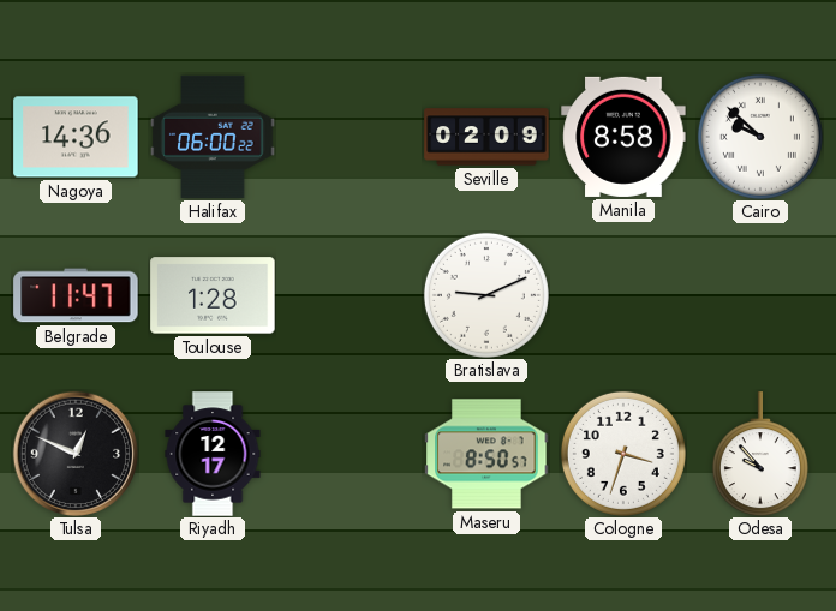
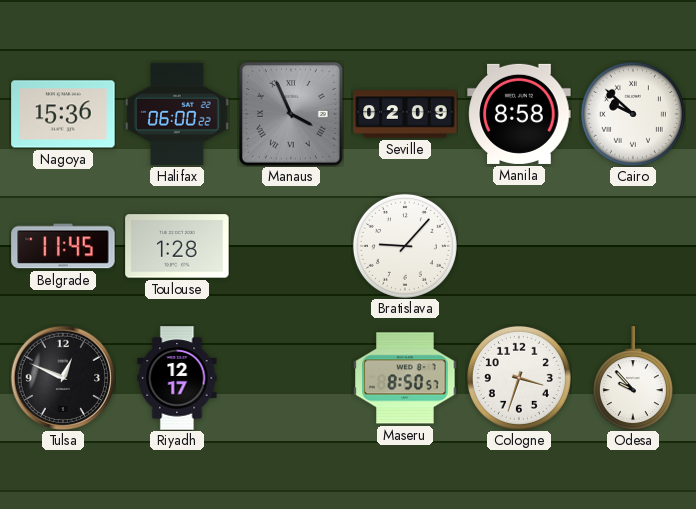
Nagoya: 14:36 -> 15:36
Manaus: none -> 3:56
Belgrade: 11:47 -> 11:45
Bratislava: 9:11 -> 9:07
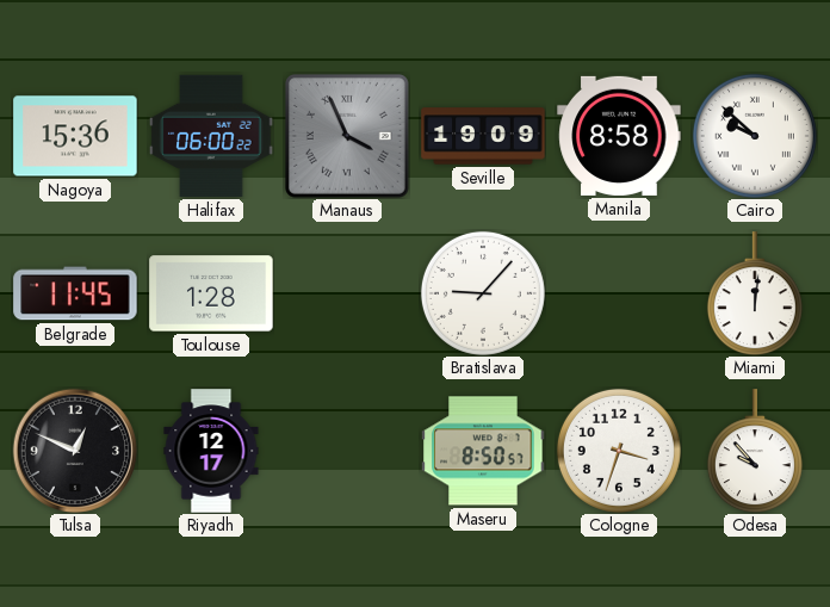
Seville: 02:09 -> 19:09
Miami: none -> 12:01
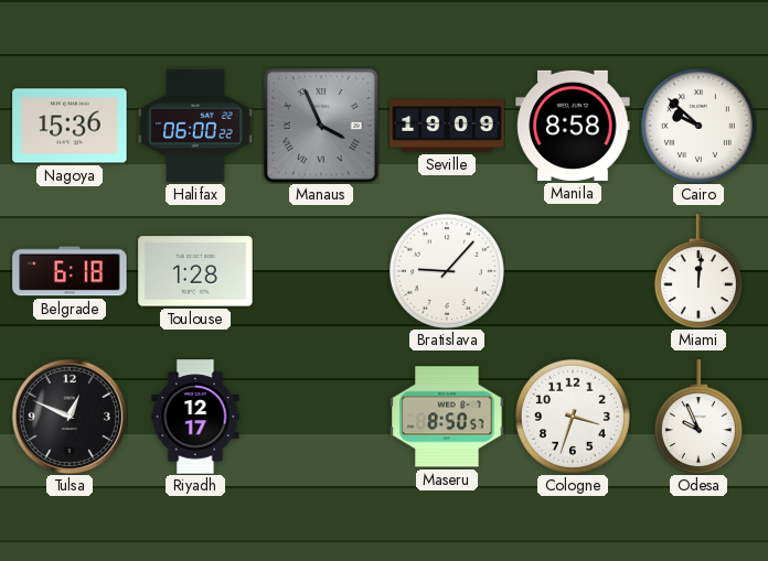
Belgrade: 11:45 -> 6:18
Odesa: 9:53 -> 9:56
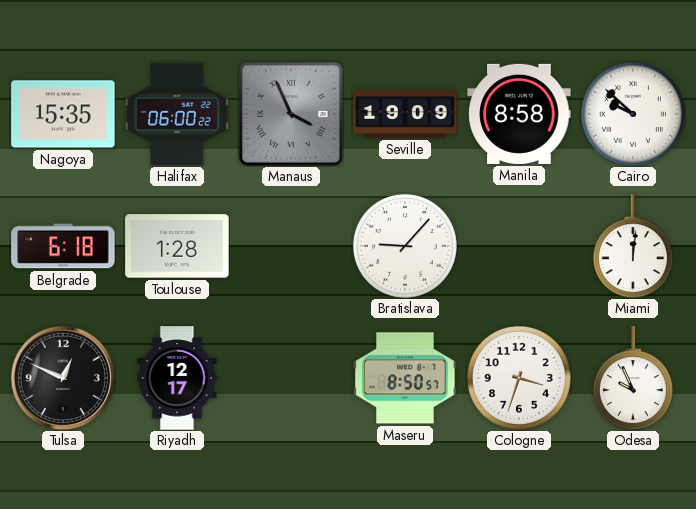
Nagoya: 15:36 -> 15:35
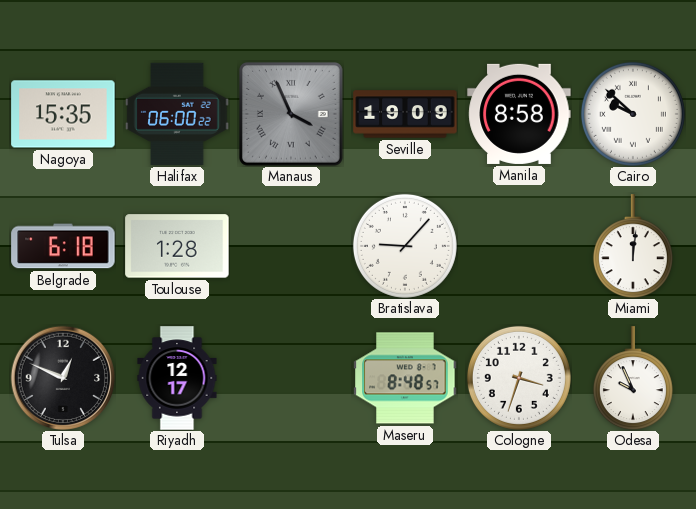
Maseru: 8:50 -> 8:48
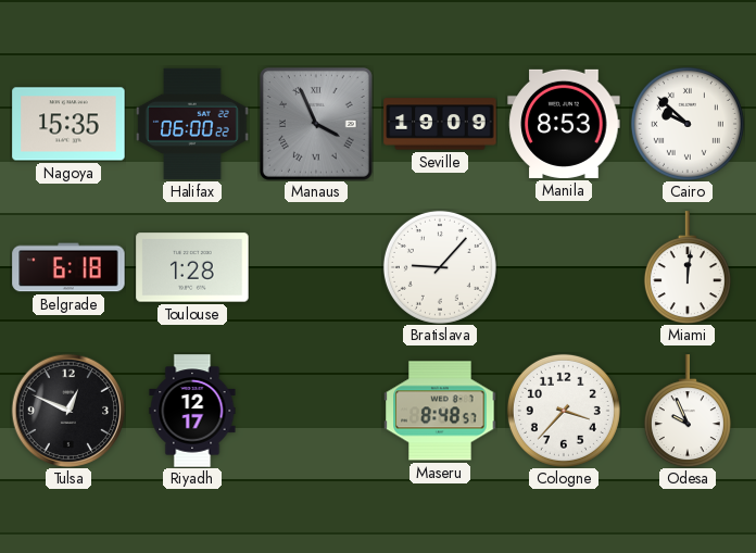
Manila: 8:58 -> 8:53
Cologne: 3:33 -> 3:37
